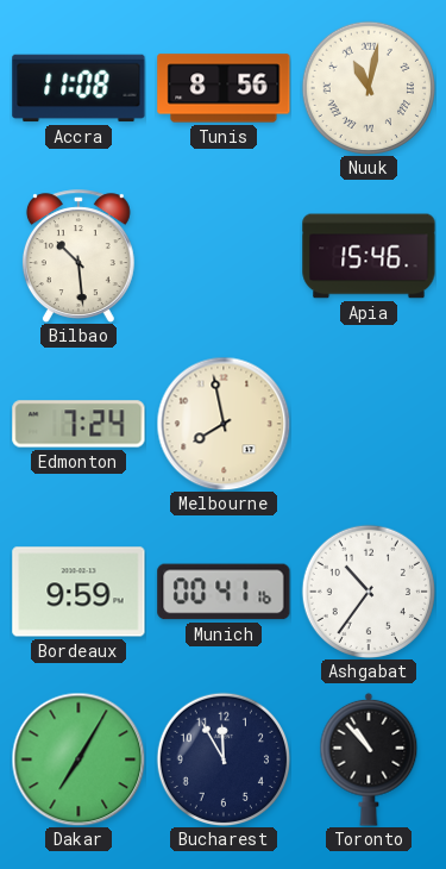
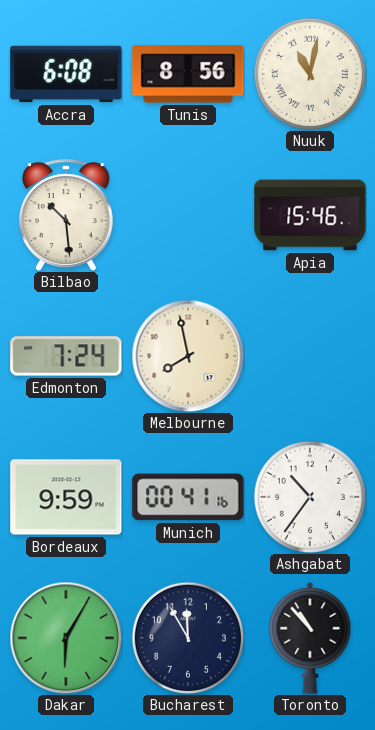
Accra: 11:08 -> 6:08
Dakar: 7:05 -> 6:05
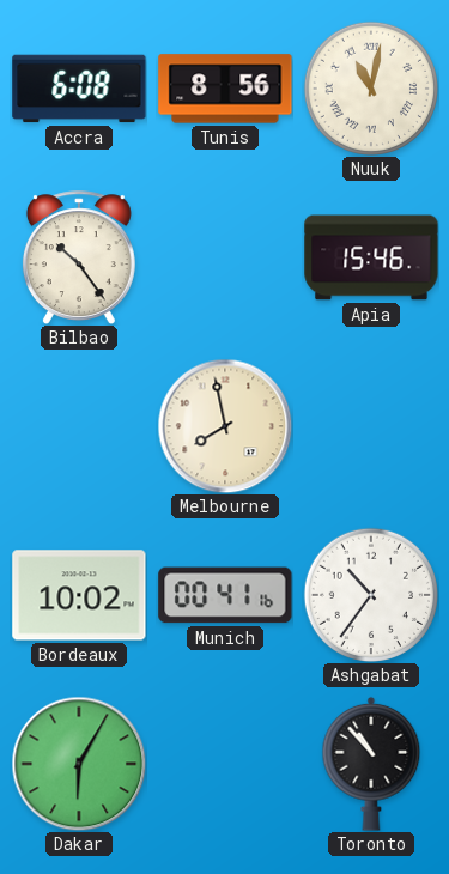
Bilbao: 10:29 -> 10:24
Edmonton: 7:24 -> none
Bordeaux: 9:59 -> 10:02
Bucharest: 11:55 -> none
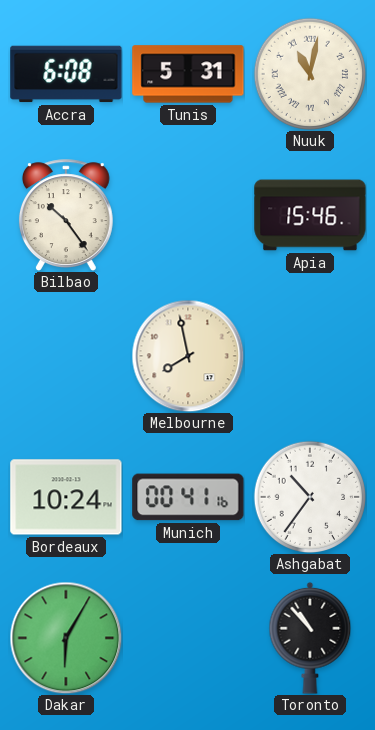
Tunis: 8:56 -> 5:31
Bordeaux: 10:02 -> 10:24
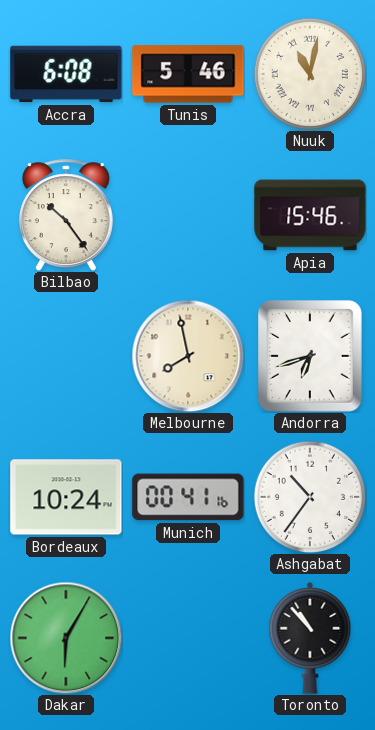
Tunis: 5:31 -> 5:46
Andorra: none -> 6:42
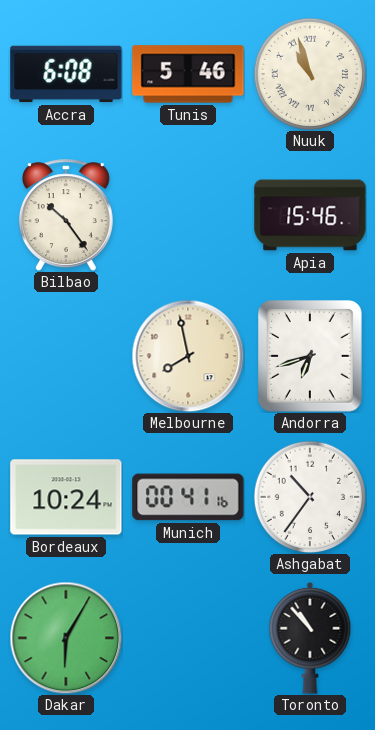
Nuuk: 11:02 -> 10:57
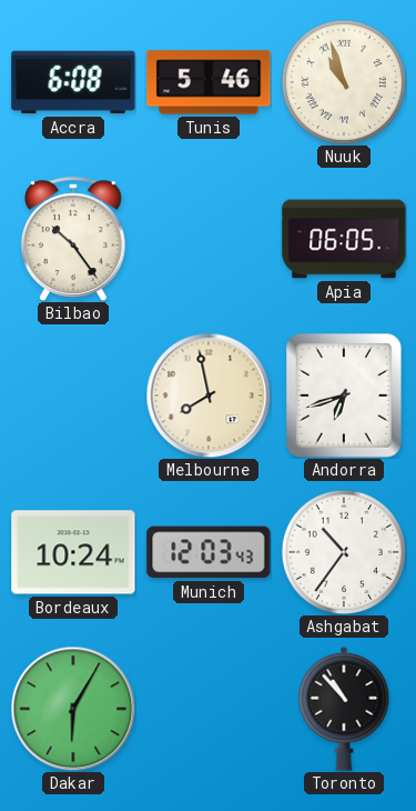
Apia: 15:46 -> 06:05
Munich: 00:41 -> 12:03
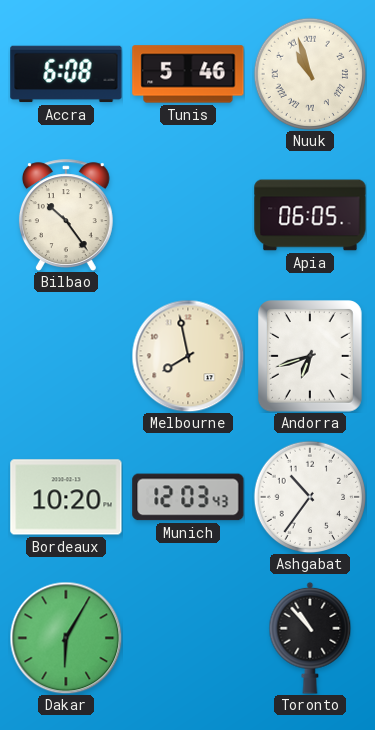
Bordeaux: 10:24 -> 10:20
